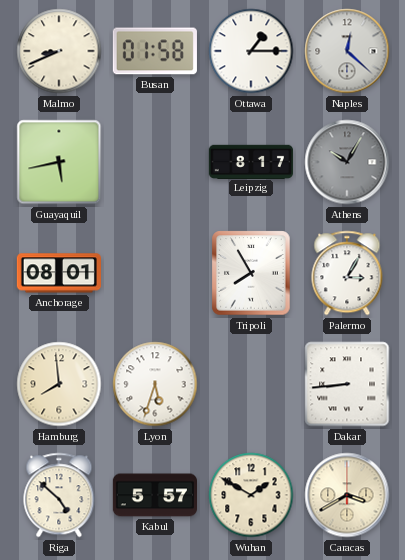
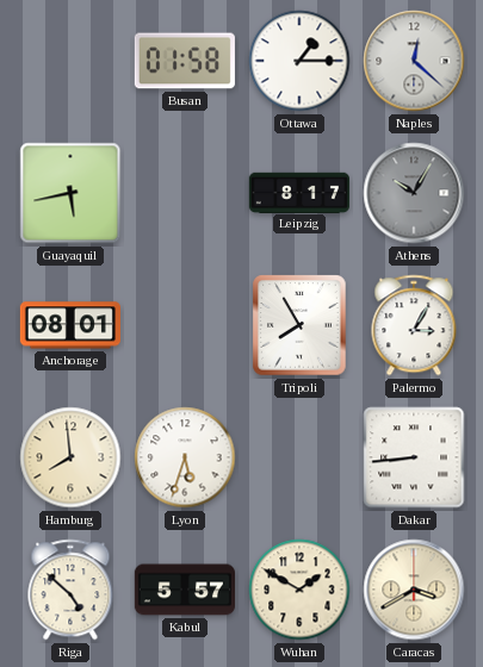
Malmo: 8:41 -> none
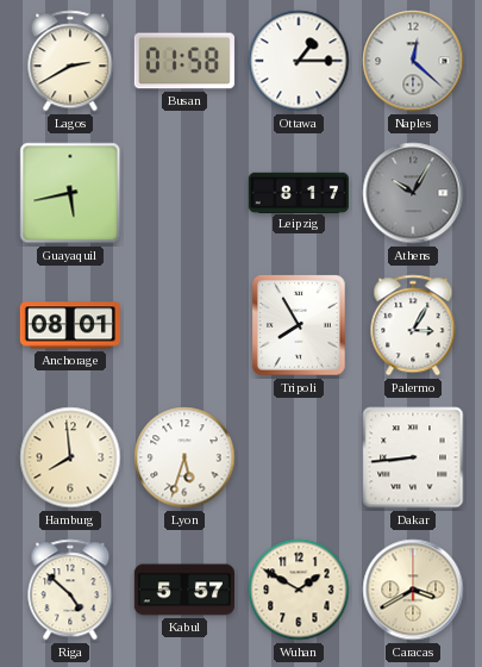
Lagos: none -> 2:40
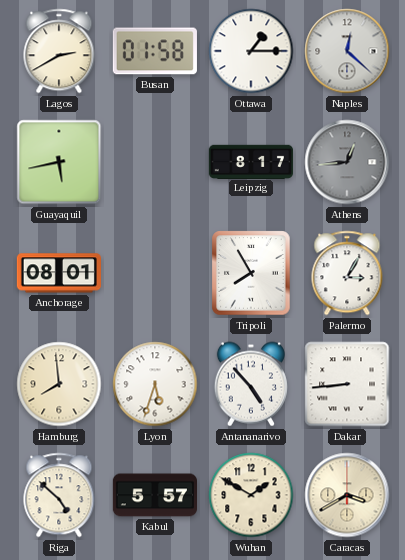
Athens: 10:05 -> 12:44
Antananarivo: none -> 4:53
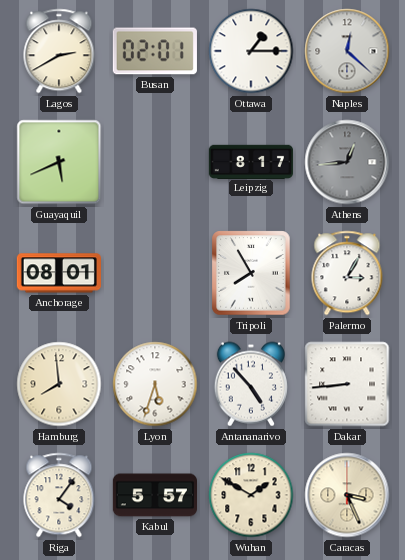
Busan: 01:58 -> 02:01
Guayaquil: 5:43 -> 5:41
Riga: 4:52 -> 4:06
Caracas: 3:40 -> 3:26
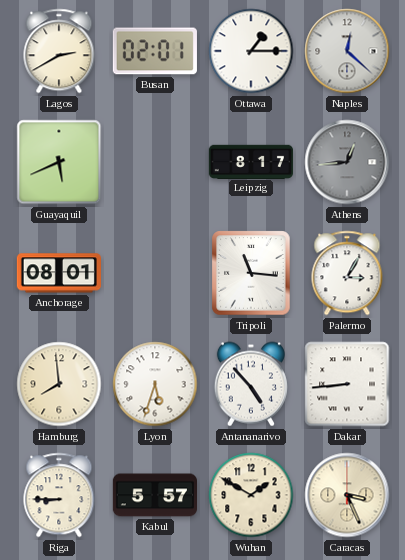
Tripoli: 7:55 -> 11:16
Riga: 4:06 -> 8:45
